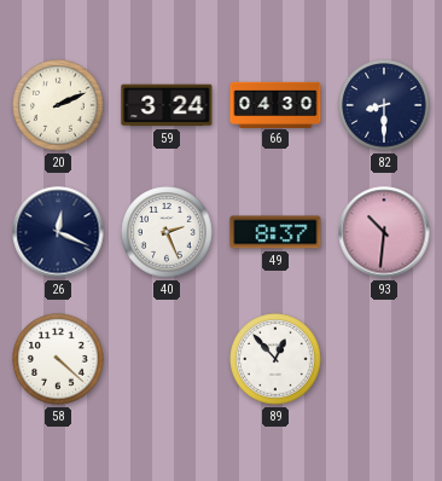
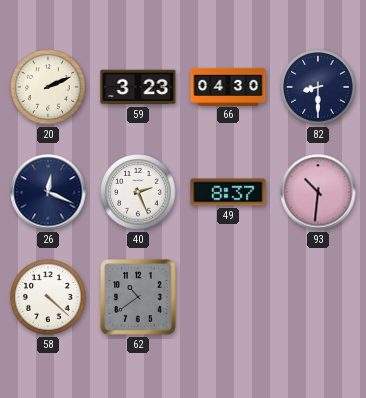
59: 3:24 -> 3:23
62: none -> 10:39
89: 12:53 -> none
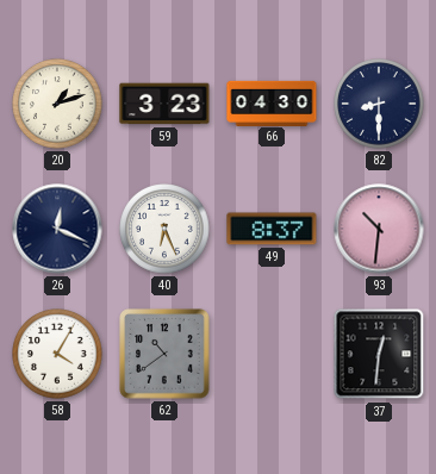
20: 2:11 -> 1:12
40: 2:26 -> 6:26
58: 4:22 -> 4:05
37: none -> 12:31
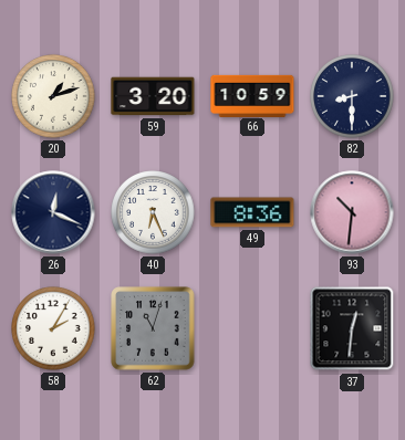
59: 3:23 -> 3:20
66: 04:30 -> 10:59
49: 8:37 -> 8:36
58: 4:05 -> 2:05
62: 10:39 -> 11:03
